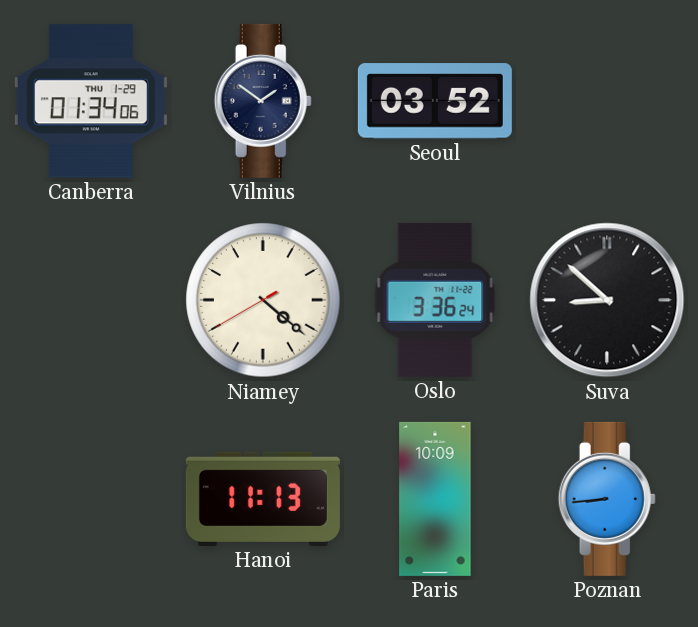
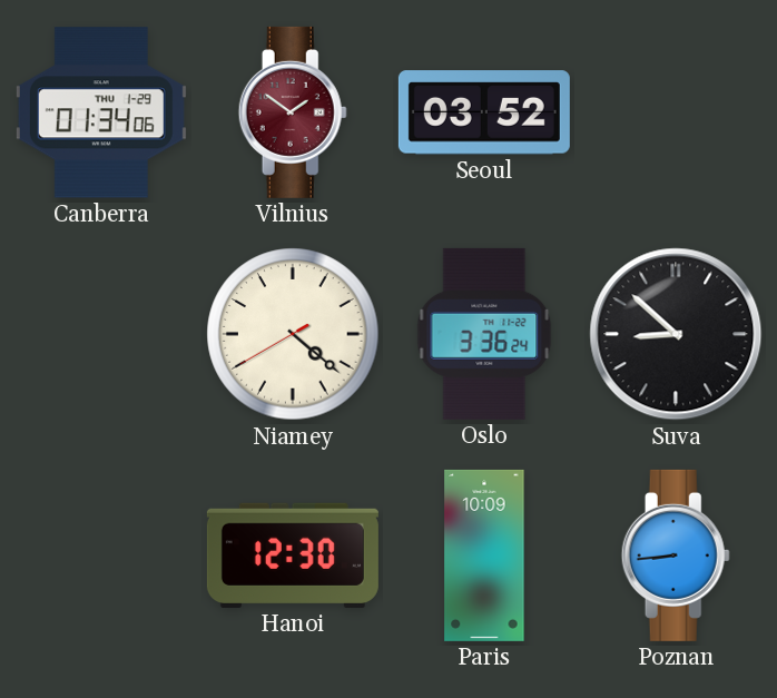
Vilnius dial: navy -> burgundy
Hanoi: 11:13 -> 12:30
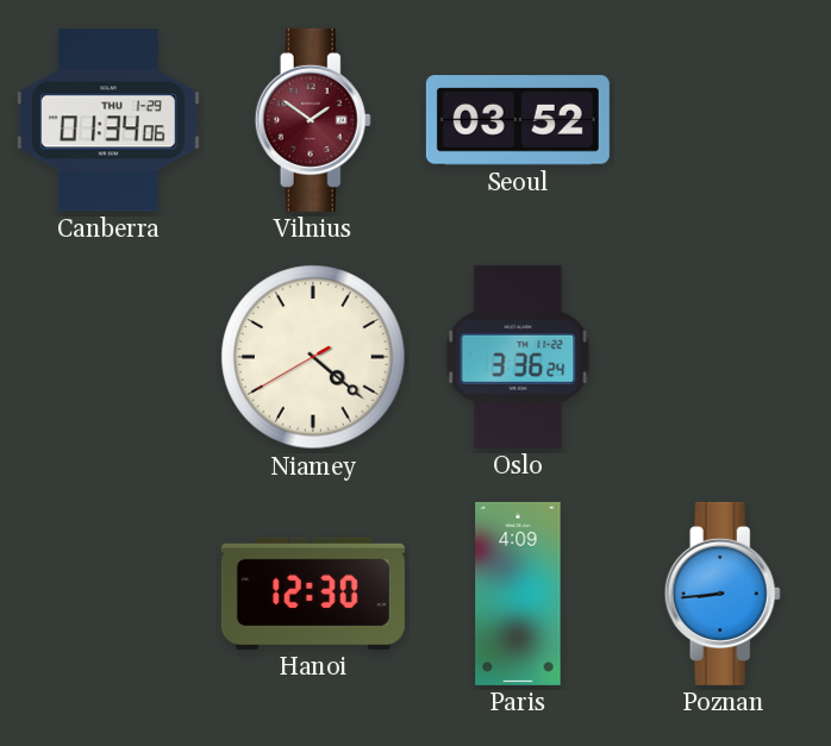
Suva: 8:52 -> none
Paris: 10:09 -> 4:09
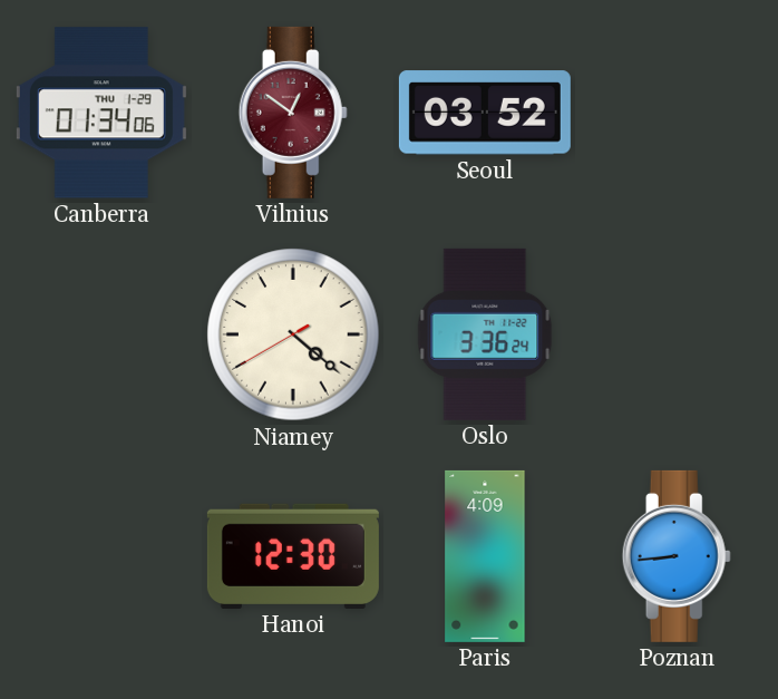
Vilnius: 1:51 -> 12:51
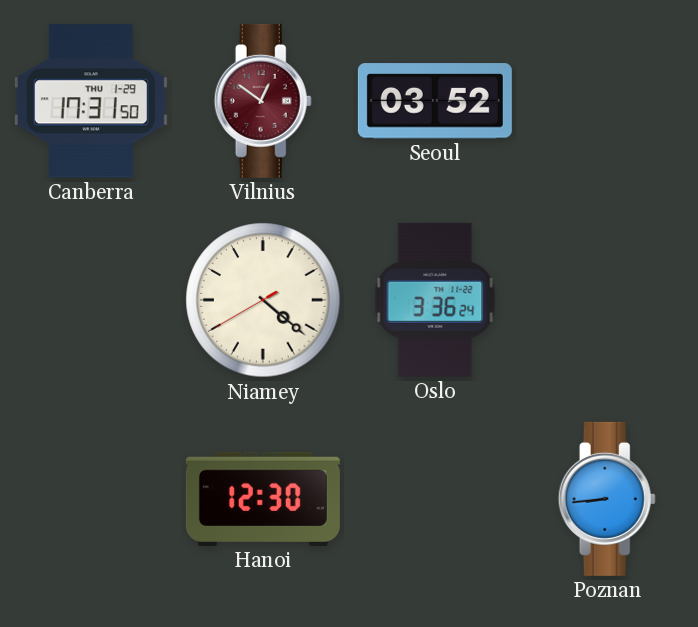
Canberra: 01:34 -> 17:31
Paris: 4:09 -> none
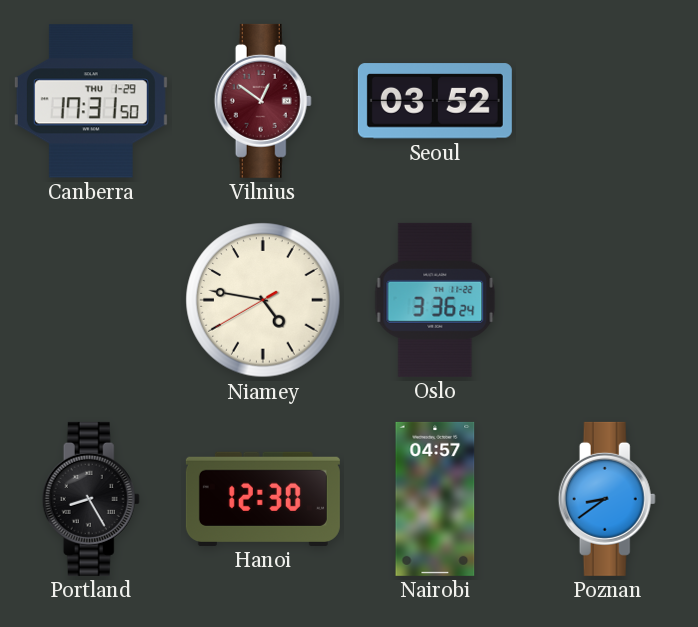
Niamey: 4:21 -> 4:46
Portland: none -> 8:25
Nairobi: none -> 04:57
Poznan: 8:44 -> 8:39
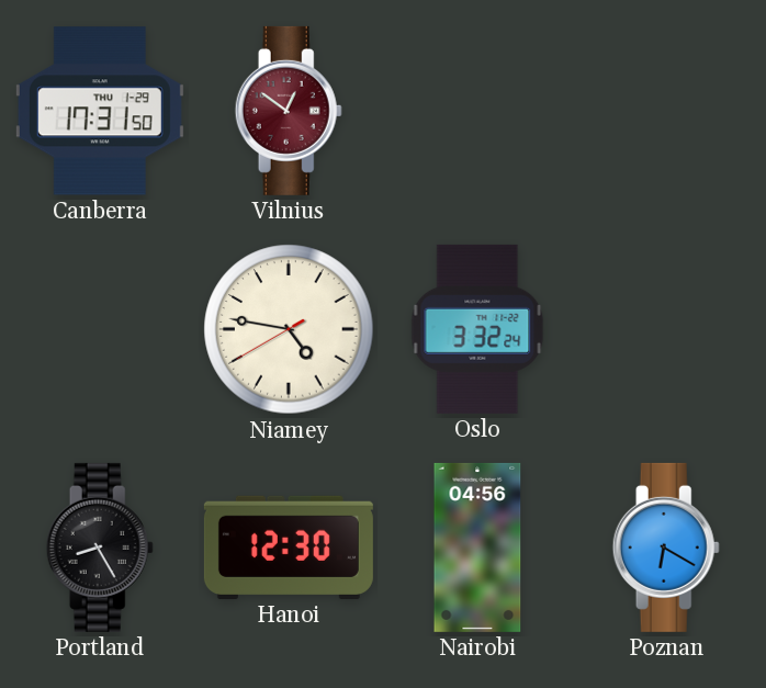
Seoul: 03:52 -> none
Oslo: 3:36 -> 3:32
Nairobi: 04:57 -> 04:56
Poznan: 8:39 -> 6:20
